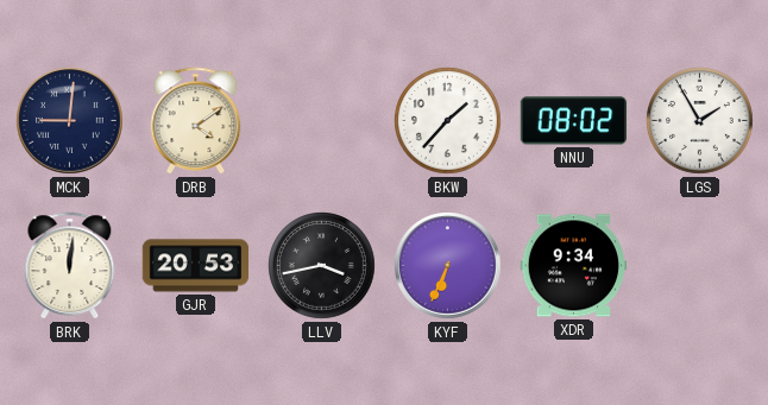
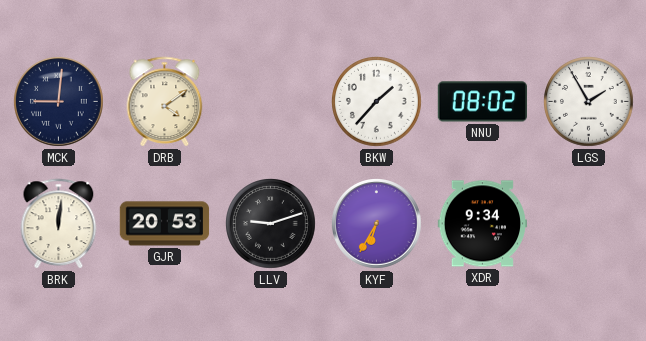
LLV: 3:43 -> 9:12
KYF: 6:34 -> 6:35
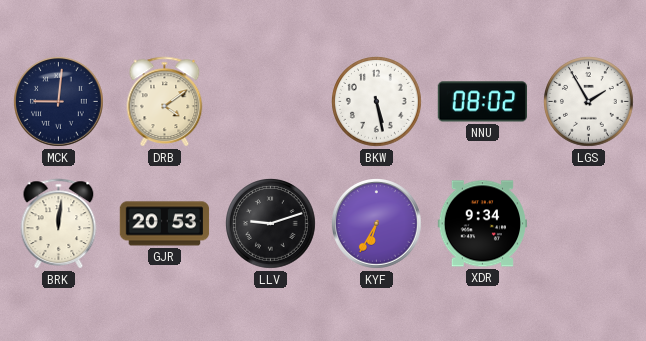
BKW: 1:37 -> 5:28
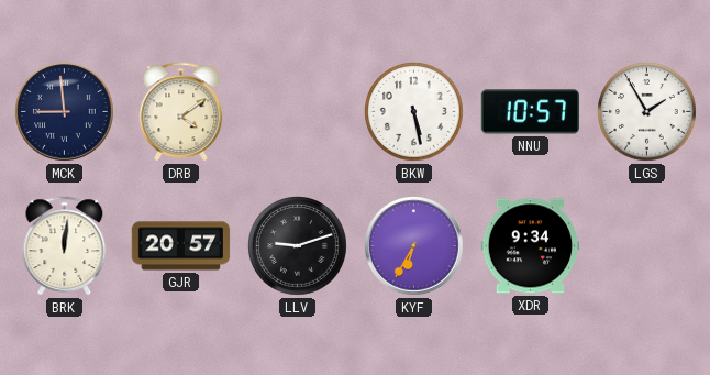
MCK: 9:01 -> 8:59
NNU: 08:02 -> 10:57
GJR: 20:53 -> 20:57
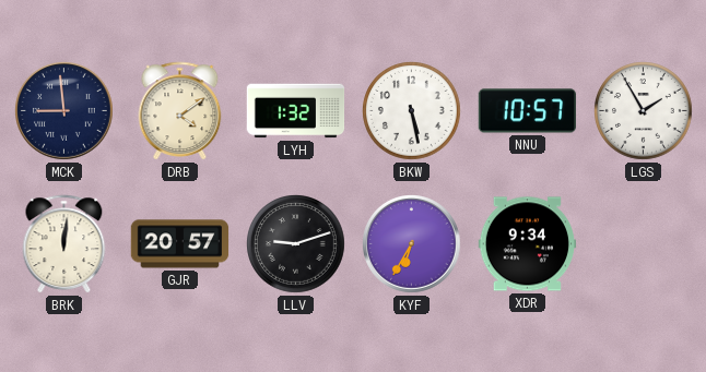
LYH: none -> 1:32
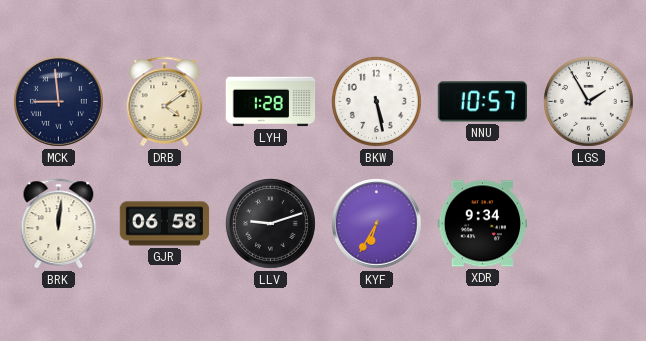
LYH: 1:32 -> 1:28
GJR: 20:57 -> 06:58
